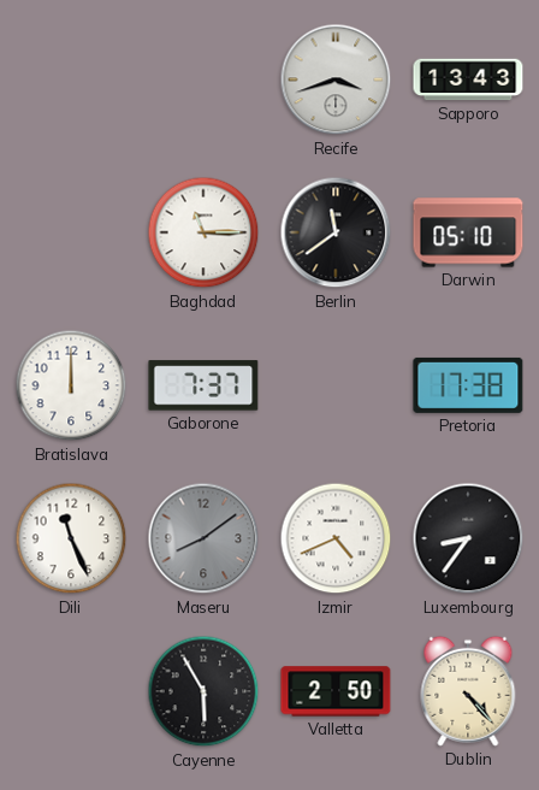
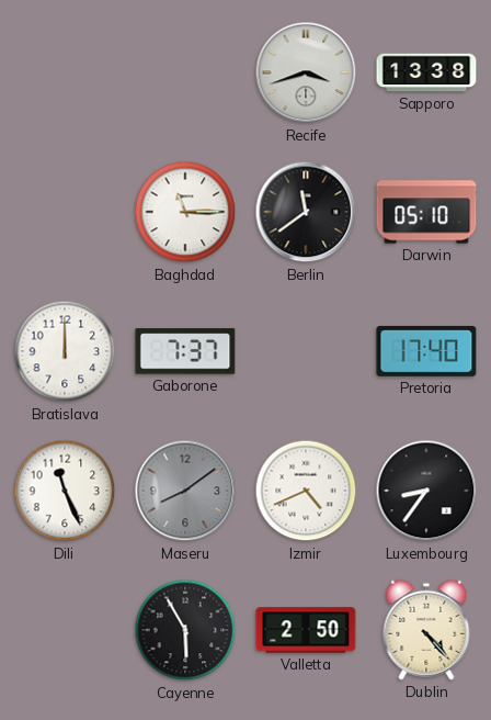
Sapporo: 13:43 -> 13:38
Pretoria: 17:38 -> 17:40
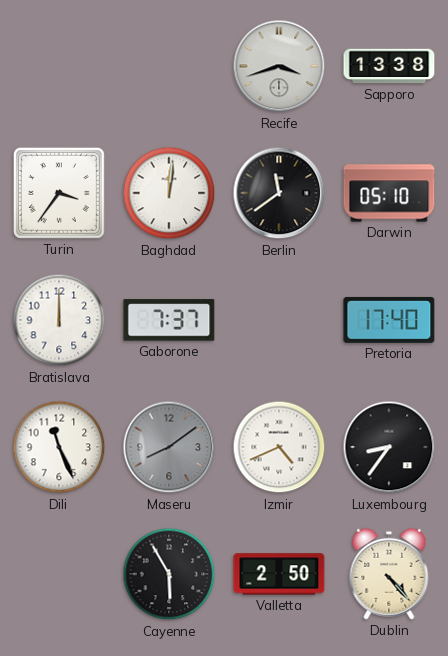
Turin: none -> 3:36
Baghdad: 11:15 -> 12:01
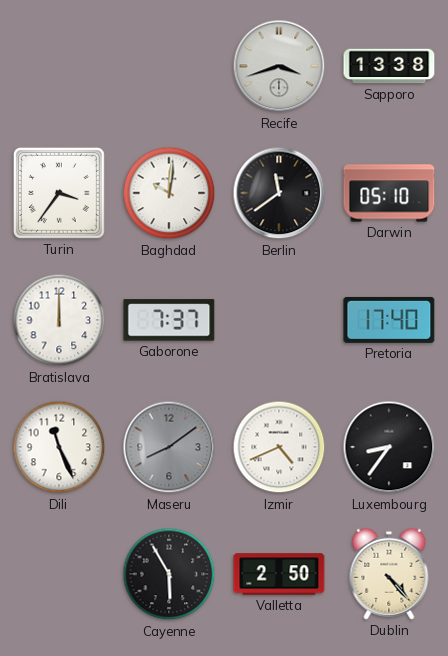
Baghdad: 12:01 -> 10:01
